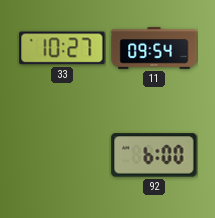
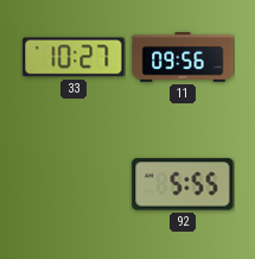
11: 09:54 -> 09:56
92: 6:00 -> 5:55
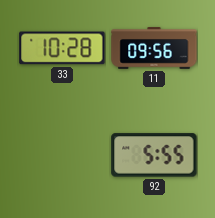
33: 10:27 -> 10:28
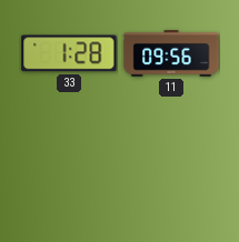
33: 10:28 -> 1:28
92: 5:55 -> none
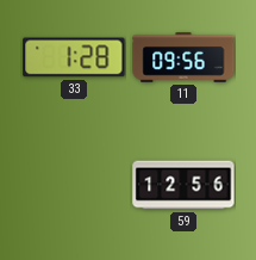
59: none -> 12:56
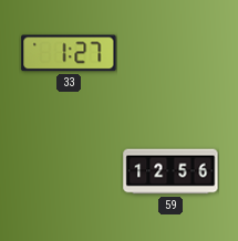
33: 1:28 -> 1:27
11: 09:56 -> none
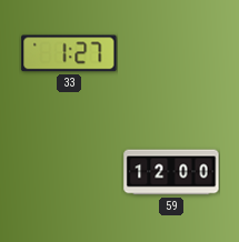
59: 12:56 -> 12:00
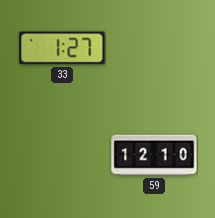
59: 12:00 -> 12:10
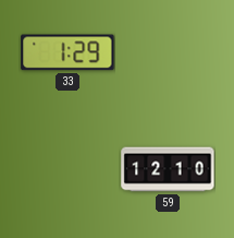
33: 1:27 -> 1:29
